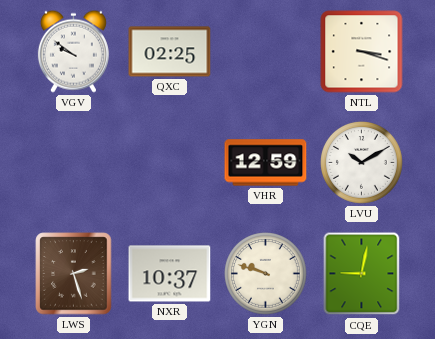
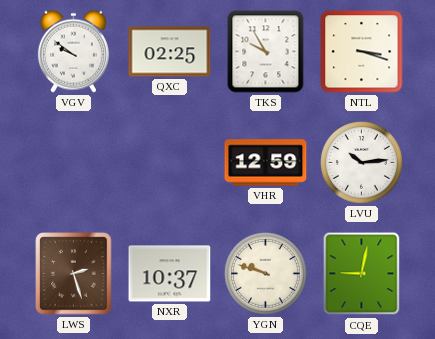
TKS: none -> 9:55
LVU: 10:10 -> 10:14
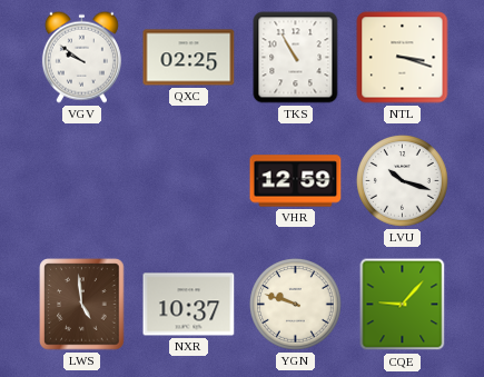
TKS: 9:55 -> 10:55
LVU: 10:14 -> 10:18
LWS: 2:27 -> 4:59
CQE: 9:02 -> 9:07
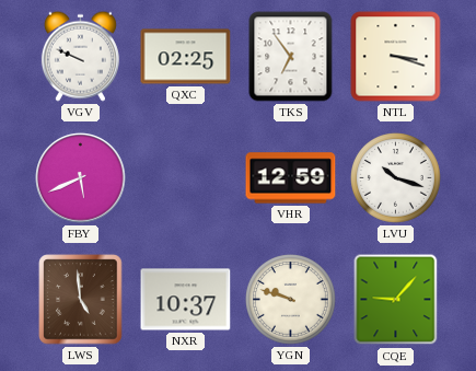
VGV: 9:51 -> 9:49
TKS: 10:55 -> 6:54
FBY: none -> 5:41
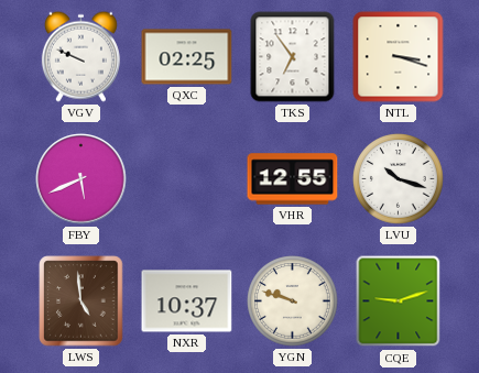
VHR: 12:59 -> 12:55
CQE: 9:07 -> 9:12
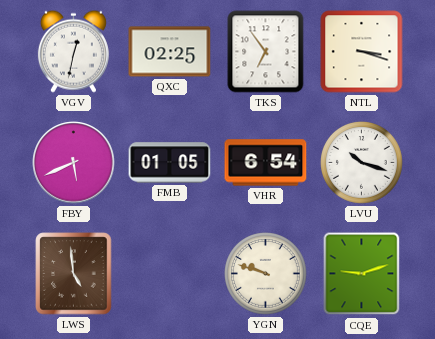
VGV: 9:49 -> 12:32
FMB: none -> 01:05
VHR: 12:55 -> 6:54
NXR: 10:37 -> none
